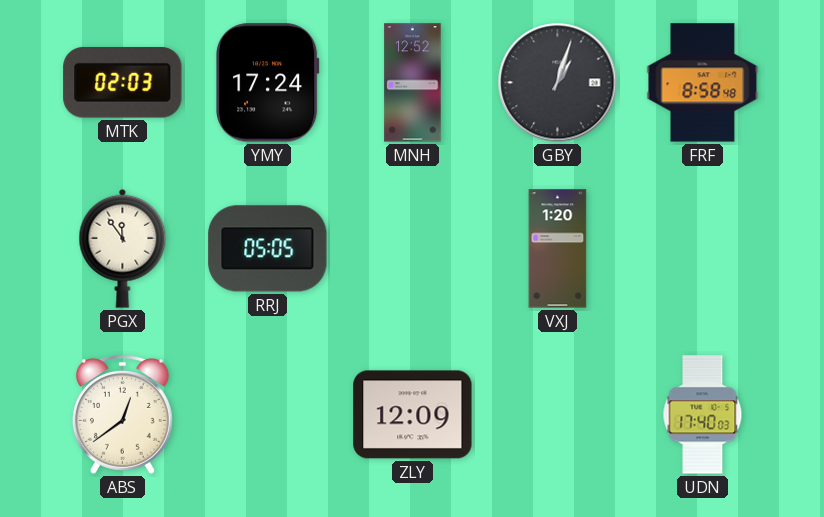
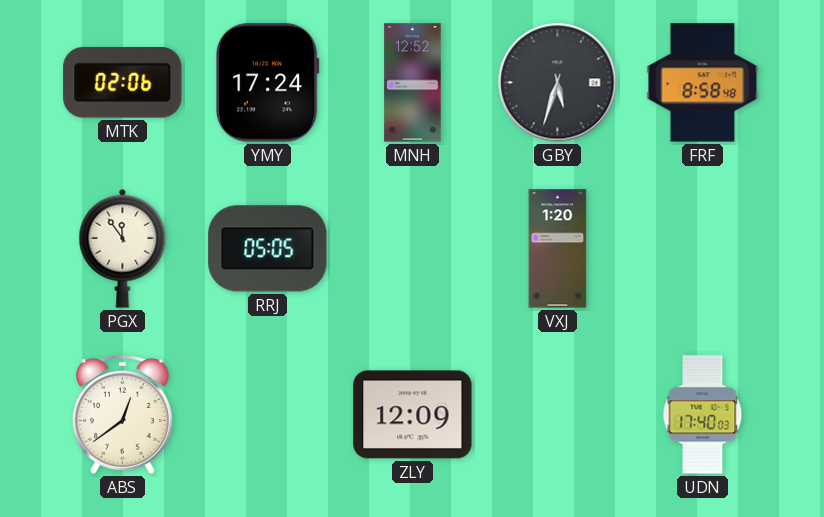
MTK: 02:03 -> 02:06
GBY: 1:03 -> 5:33
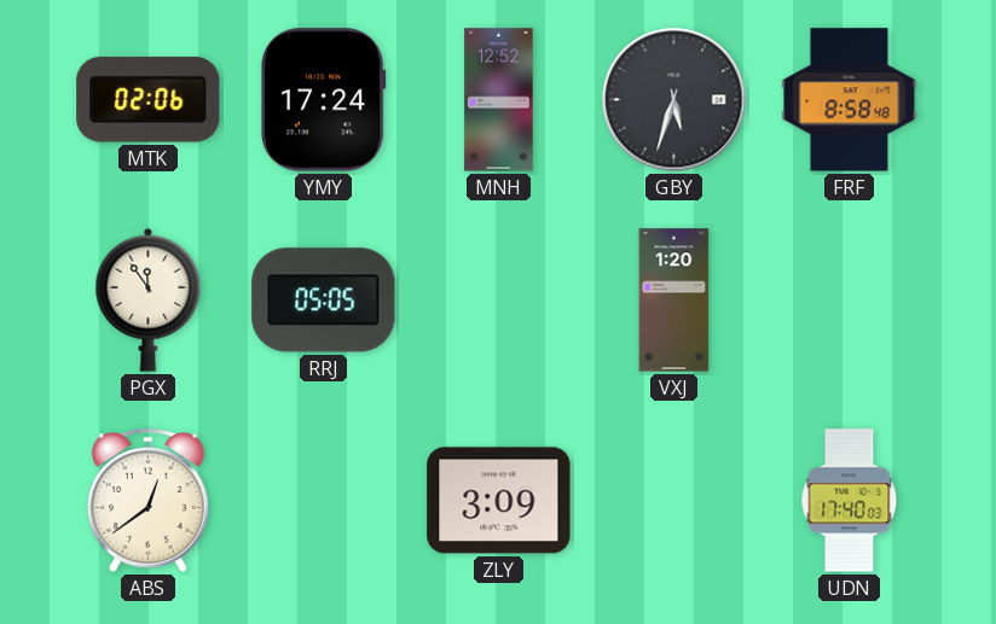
ZLY: 12:09 -> 3:09
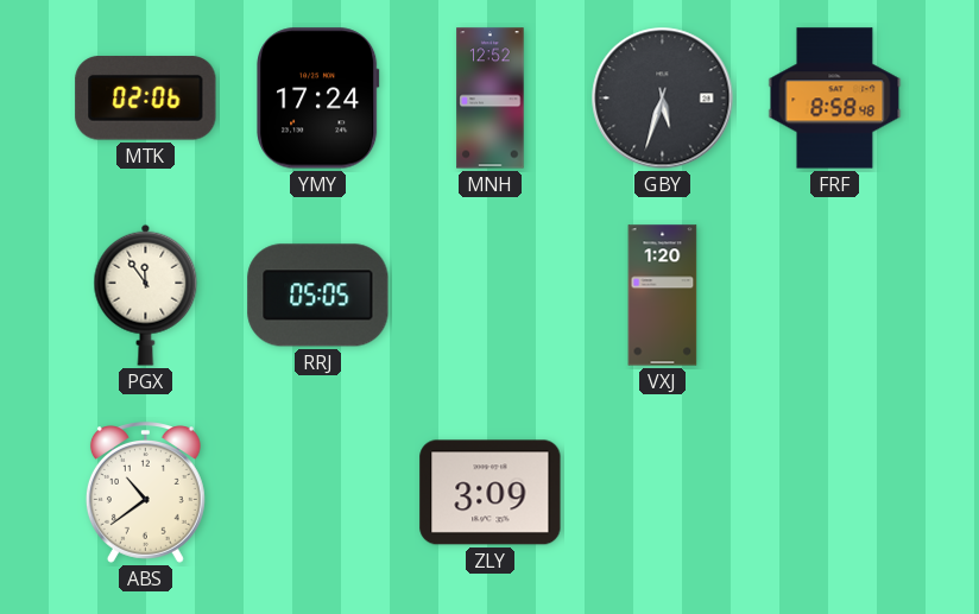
ABS: 12:39 -> 10:39
UDN: 17:40 -> none
